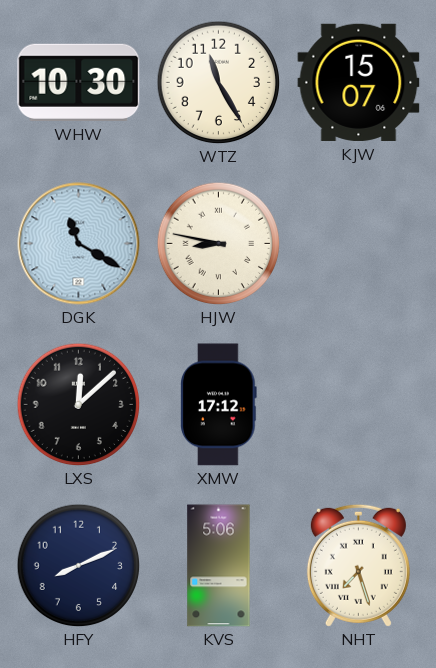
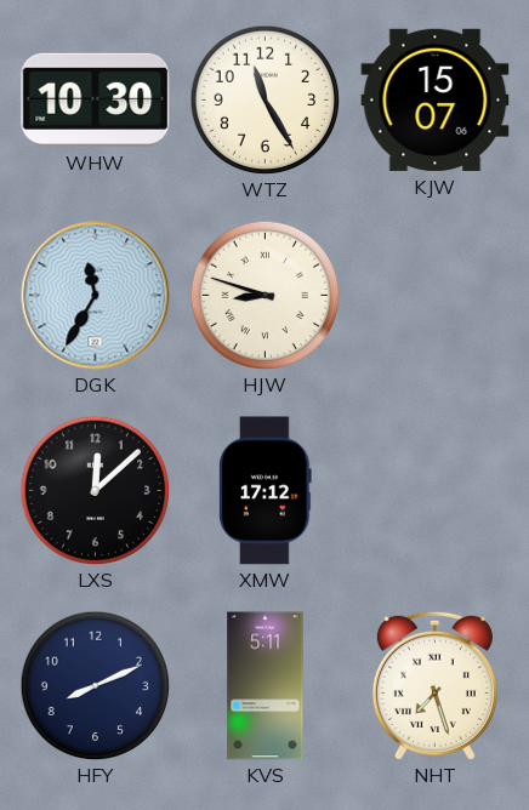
DGK: 11:20 -> 11:35
HJW: 8:47 -> 8:48
KVS: 5:06 -> 5:11
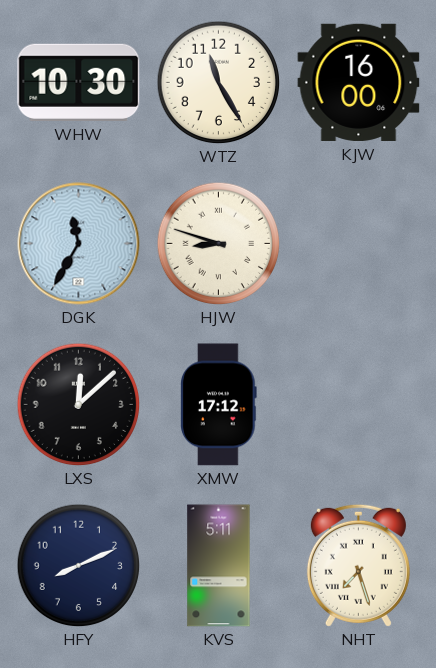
KJW: 15:07 -> 16:00
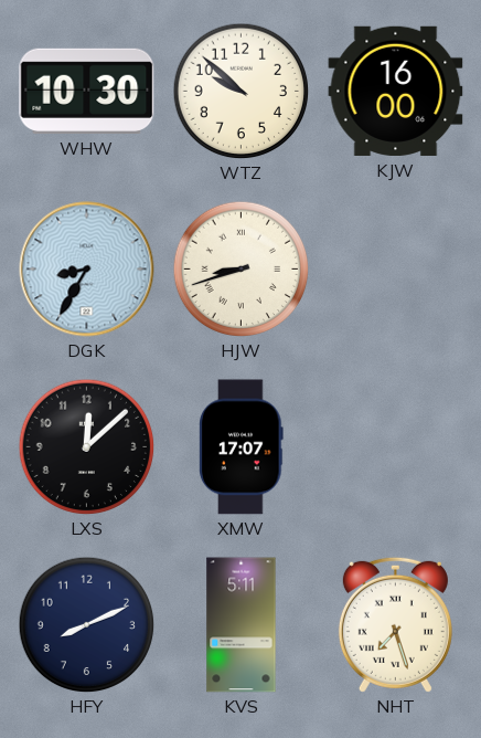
WTZ: 11:25 -> 9:52
DGK: 11:35 -> 8:35
HJW: 8:48 -> 8:42
XMW: 17:12 -> 17:07
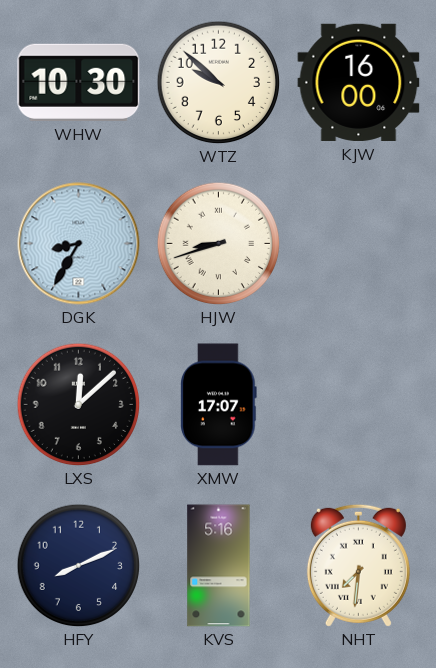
KVS: 5:11 -> 5:16
NHT: 7:27 -> 7:31
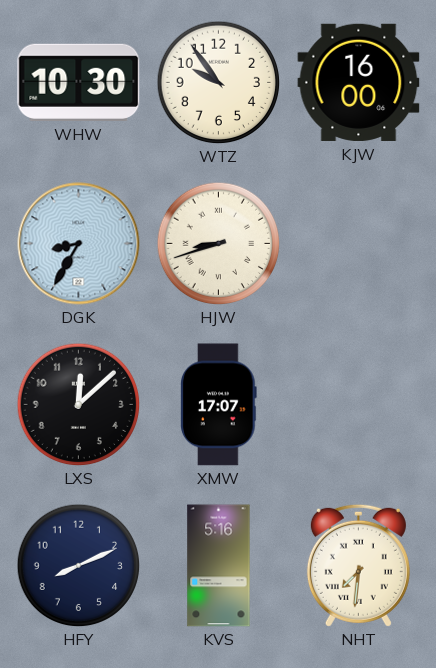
WTZ: 9:52 -> 9:54
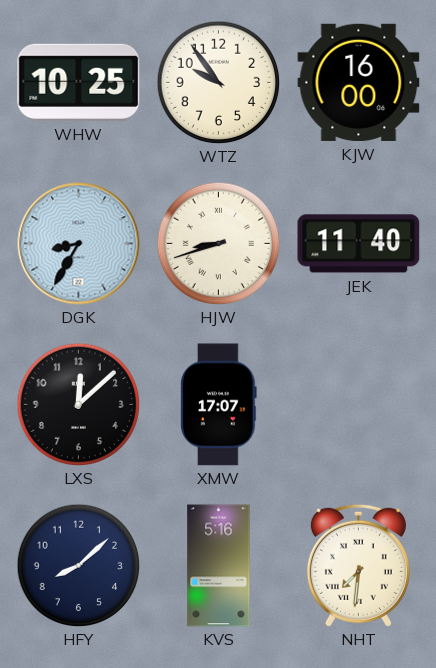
WHW: 10:30 -> 10:25
JEK: none -> 11:40
HFY: 8:11 -> 8:08
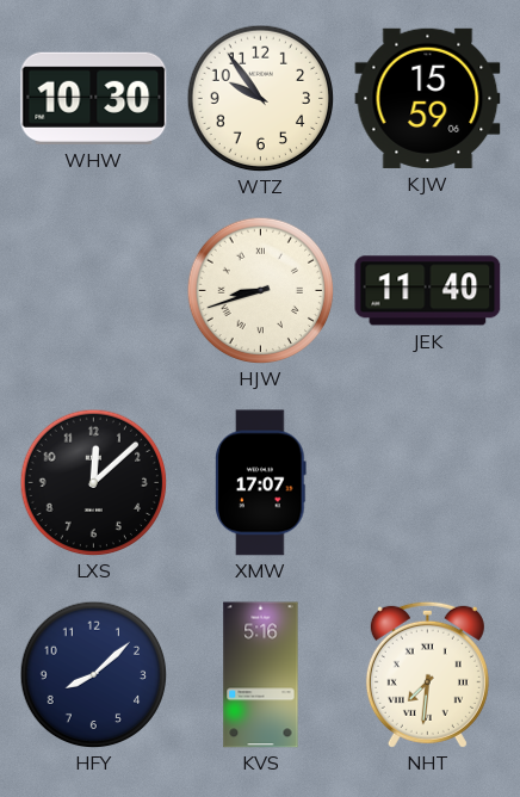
WHW: 10:25 -> 10:30
KJW: 16:00 -> 15:59
DGK: 8:35 -> none
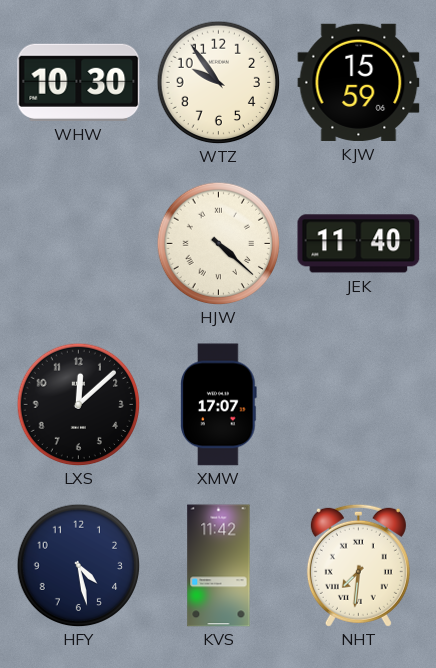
HJW: 8:42 -> 4:22
HFY: 8:08 -> 4:28
KVS: 5:16 -> 11:42
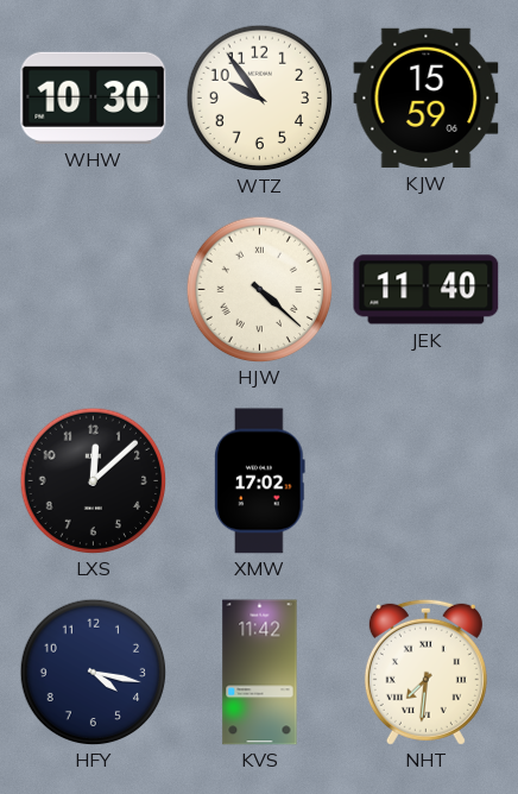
XMW: 17:07 -> 17:02
HFY: 4:28 -> 4:17
